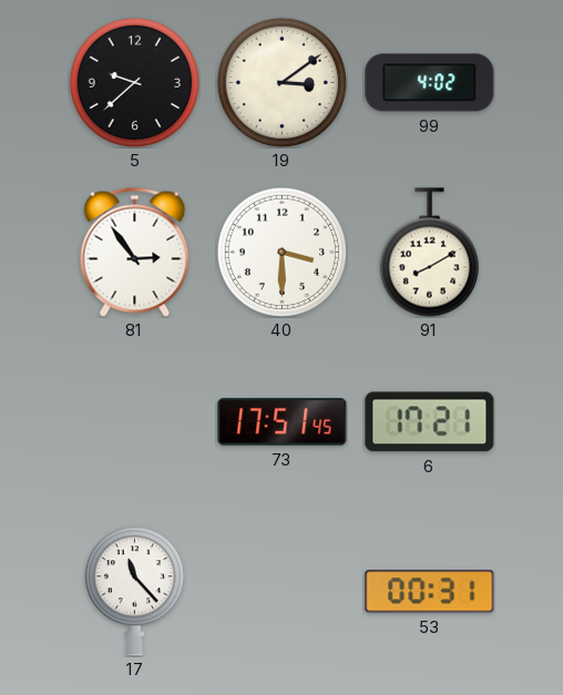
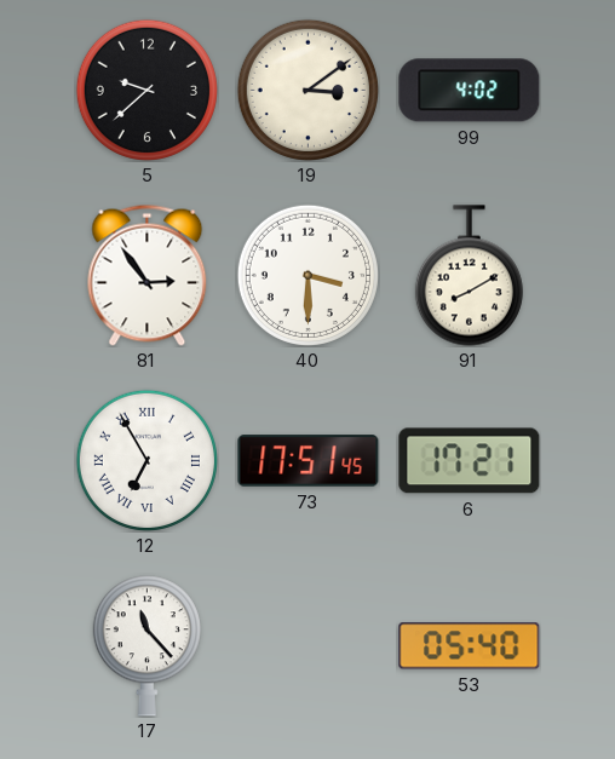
12: none -> 6:55
53: 00:31 -> 05:40
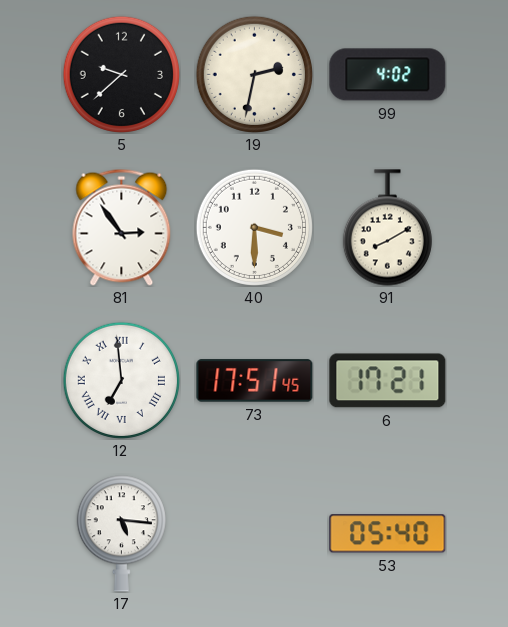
19: 3:09 -> 2:32
12: 6:55 -> 6:59
17: 11:23 -> 5:16
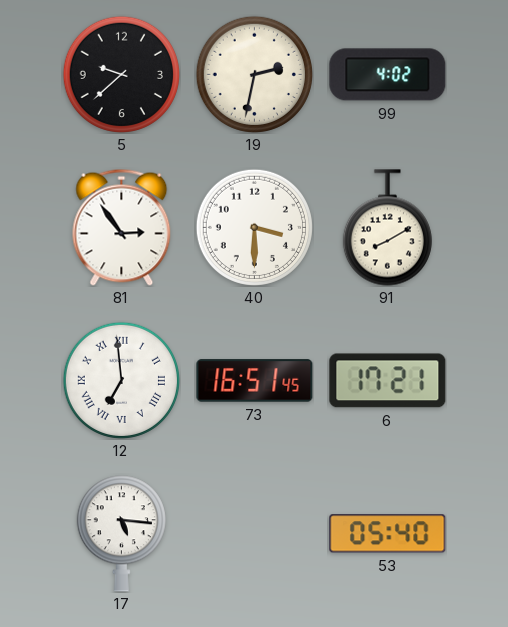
73: 17:51 -> 16:51
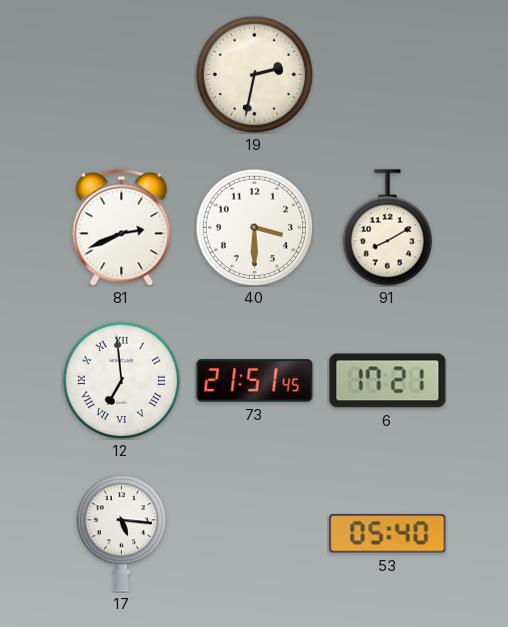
5: 9:38 -> none
99: 4:02 -> none
81: 2:54 -> 2:41
73: 16:51 -> 21:51
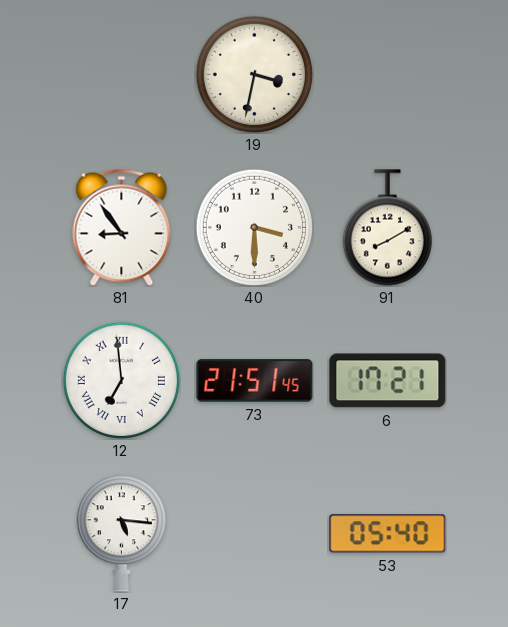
19: 2:32 -> 3:32
81: 2:41 -> 8:54
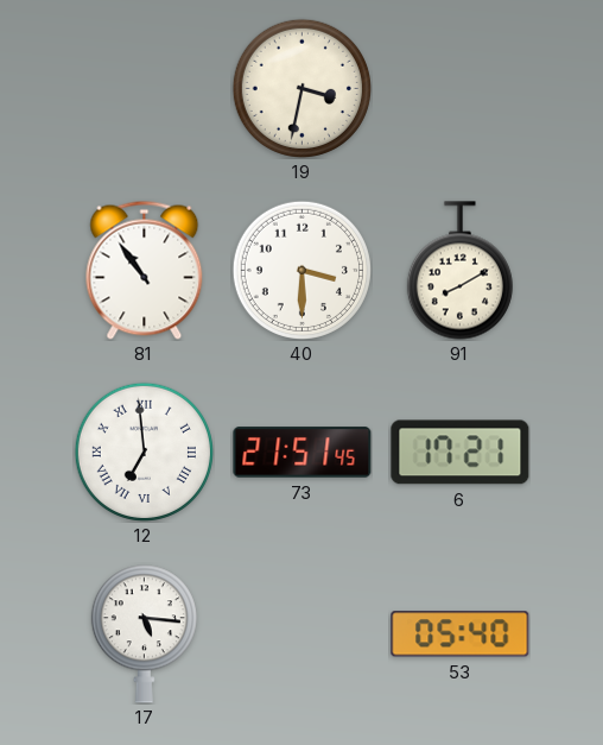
81: 8:54 -> 10:54
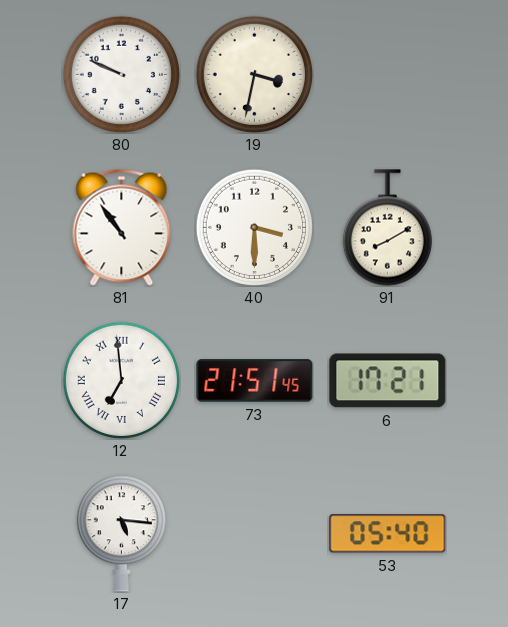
80: none -> 9:49
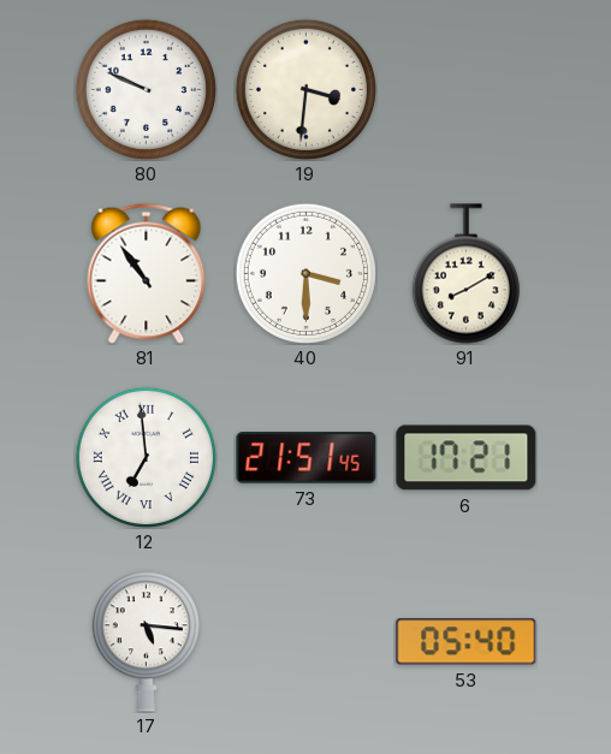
19: 3:32 -> 3:31
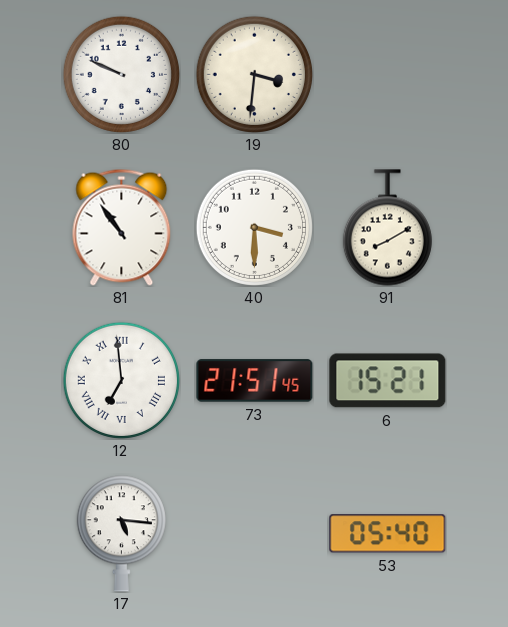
6: 17:21 -> 15:21
